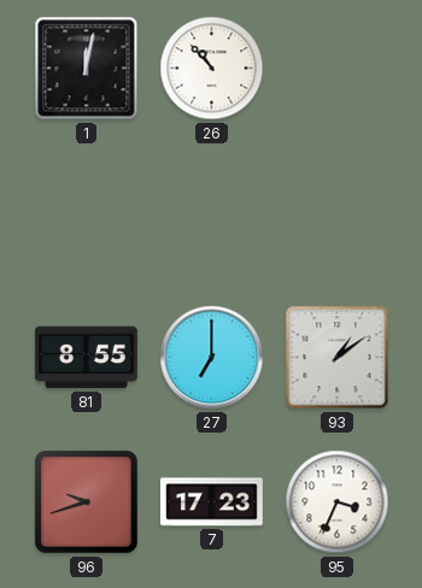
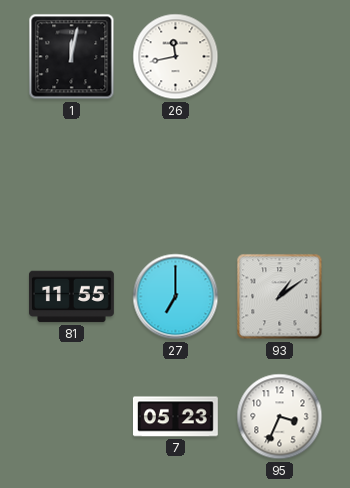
26: 10:53 -> 11:43
81: 8:55 -> 11:55
96: 9:42 -> none
7: 17:23 -> 05:23
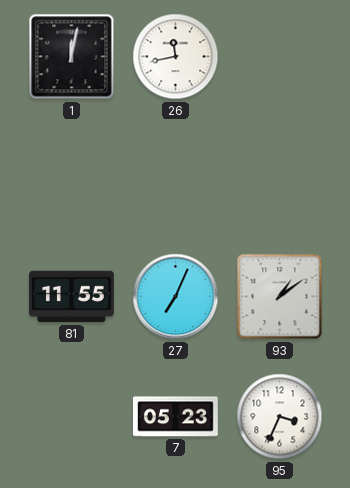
27: 7:00 -> 7:04
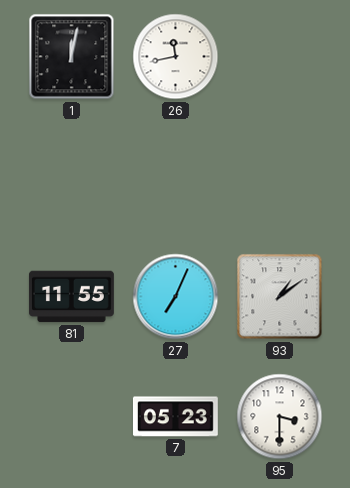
95: 3:34 -> 3:30
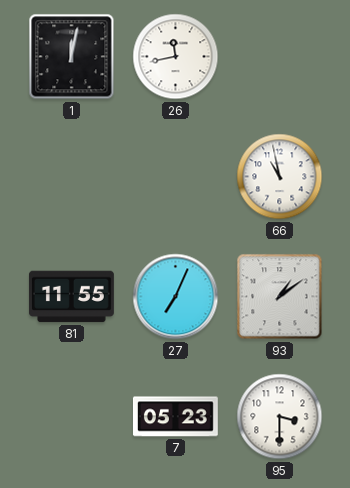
66: none -> 10:58
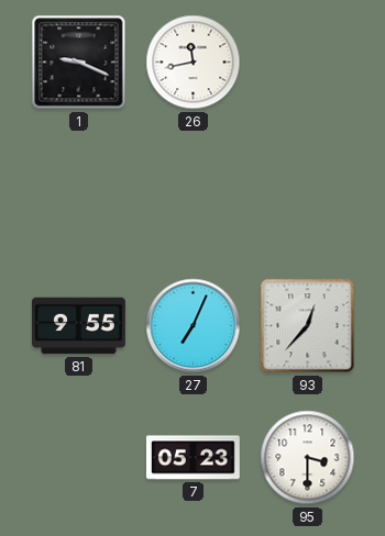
1: 12:02 -> 9:19
66: 10:58 -> none
81: 11:55 -> 9:55
93: 1:09 -> 12:37
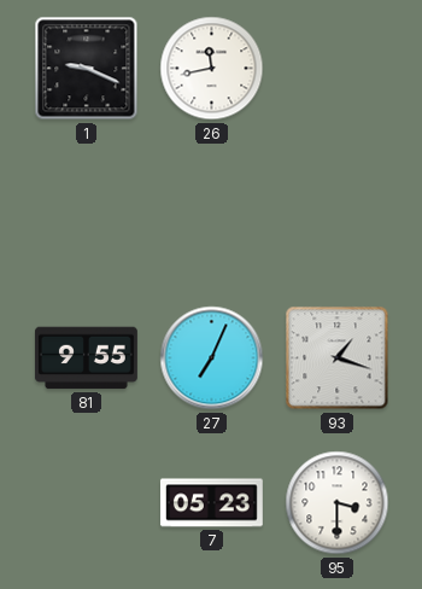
93: 12:37 -> 1:18
